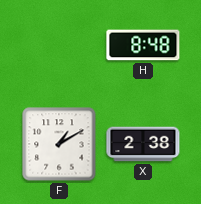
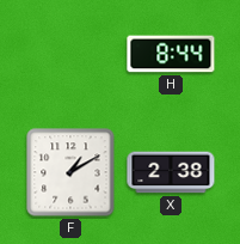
H: 8:48 -> 8:44
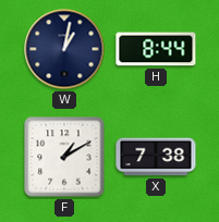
W: none -> 1:02
X: 2:38 -> 7:38
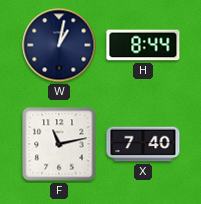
F: 1:10 -> 11:13
X: 7:38 -> 7:40
